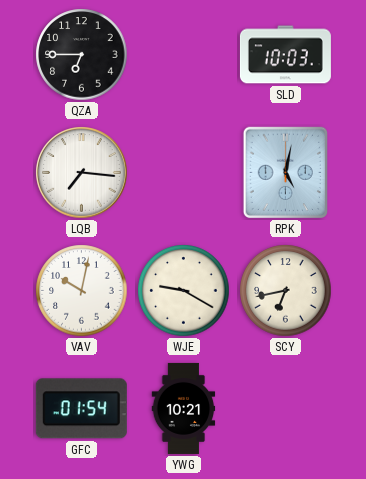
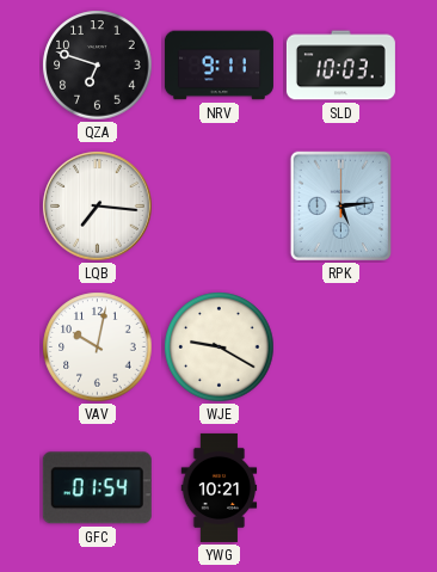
QZA: 6:45 -> 6:48
NRV: none -> 9:11
RPK: 5:02 -> 5:14
SCY: 6:43 -> none
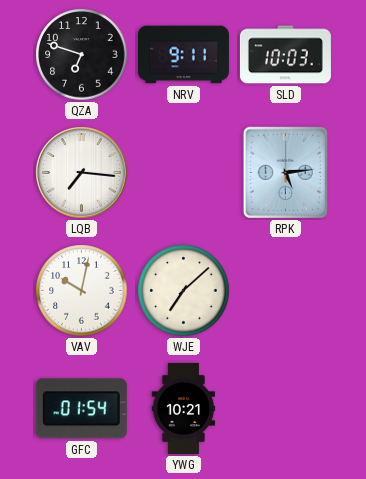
WJE: 9:20 -> 7:08
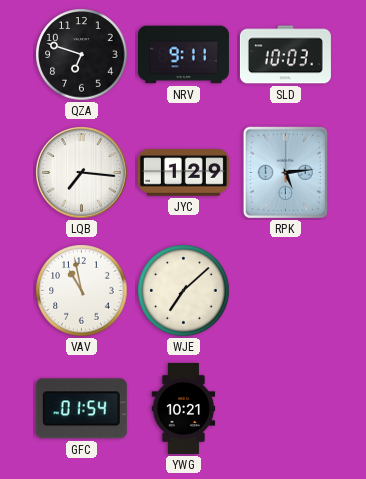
JYC: none -> 1:29
VAV: 10:02 -> 10:58
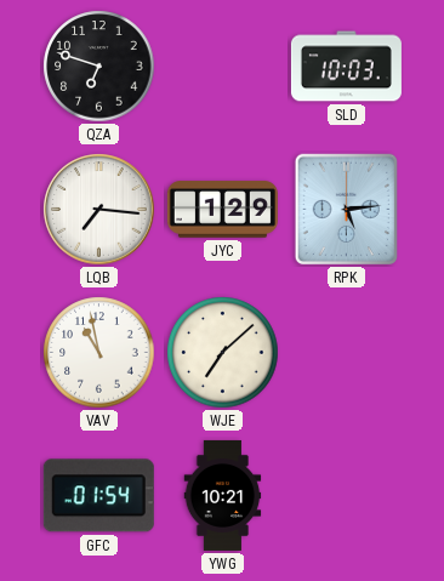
NRV: 9:11 -> none
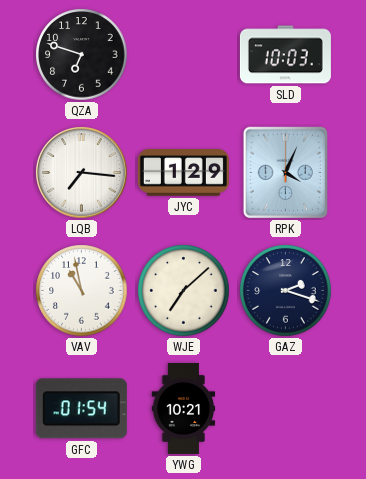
RPK: 5:14 -> 4:04
GAZ: none -> 2:18
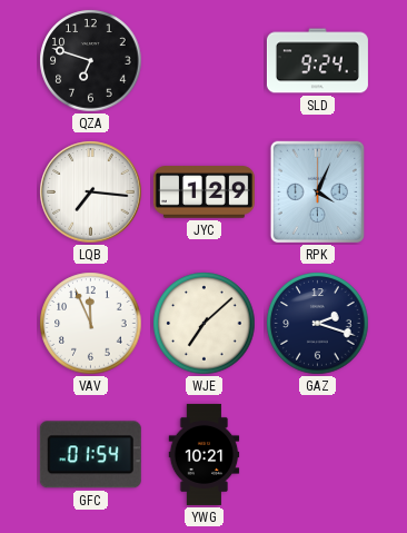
SLD: 10:03 -> 9:24
VAV: 10:58 -> 11:56
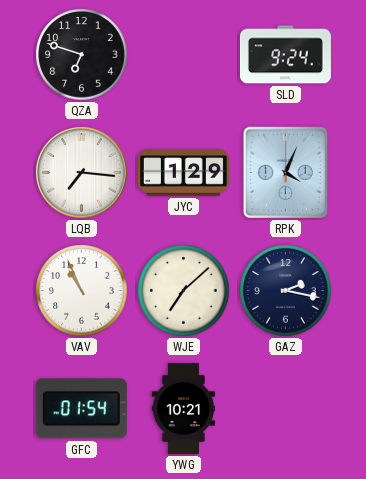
VAV: 11:56 -> 10:56
GAZ: 2:18 -> 2:17
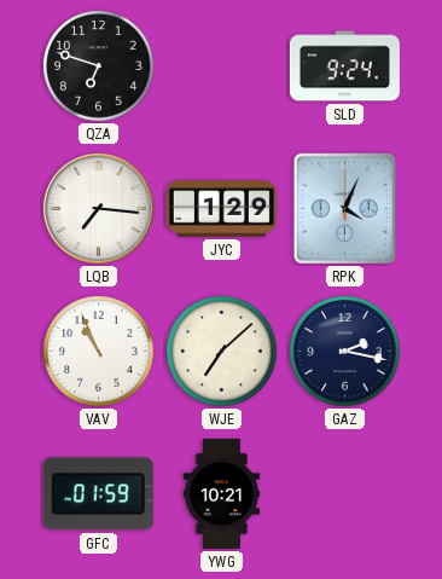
GFC: 01:54 -> 01:59
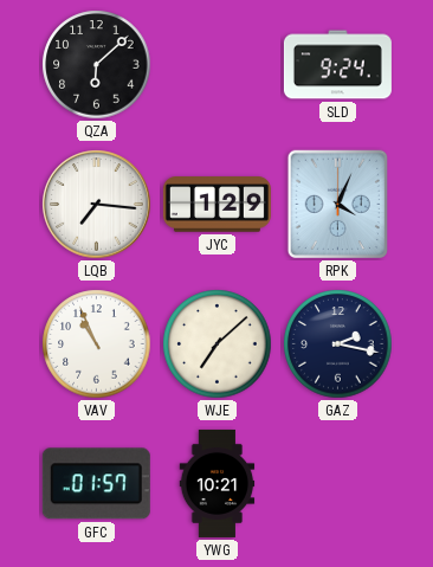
QZA: 6:48 -> 6:08
GFC: 01:59 -> 01:57
